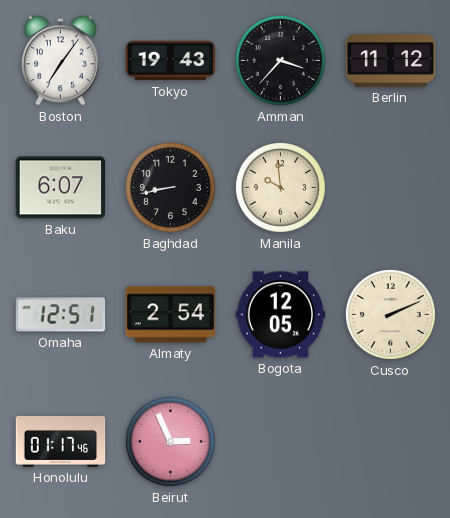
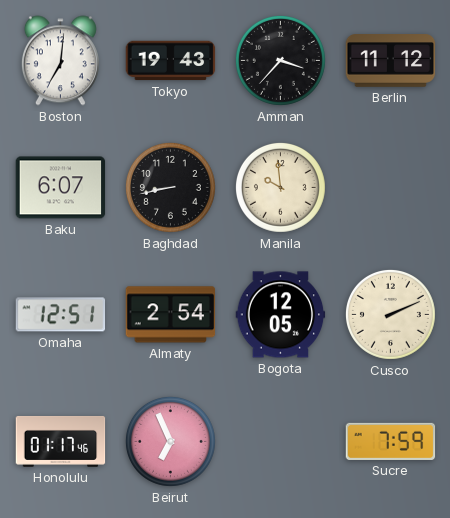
Boston: 7:06 -> 7:01
Beirut: 2:56 -> 6:56
Sucre: none -> 7:59
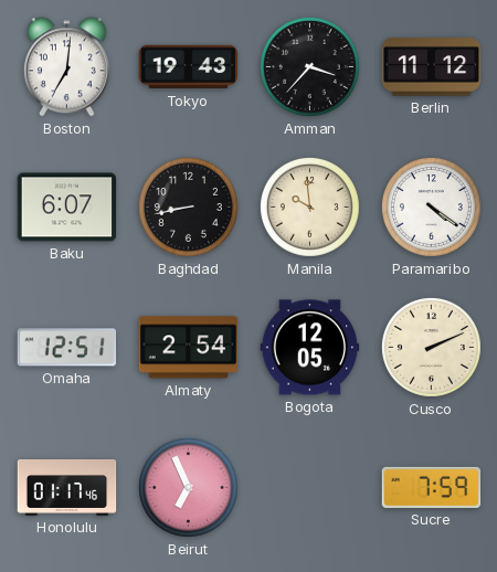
Paramaribo: none -> 4:21
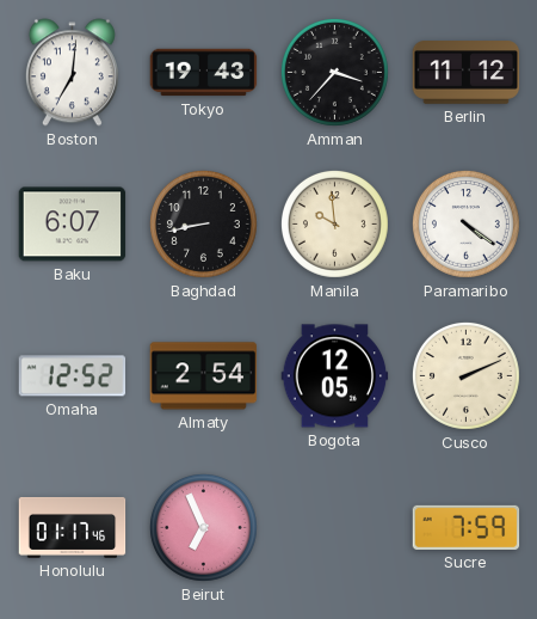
Omaha: 12:51 -> 12:52
